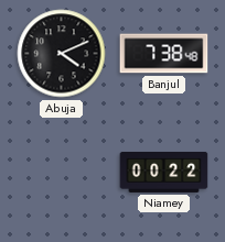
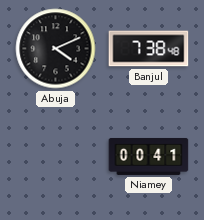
Niamey: 00:22 -> 00:41
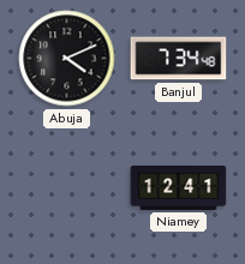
Banjul: 7:38 -> 7:34
Niamey: 00:41 -> 12:41
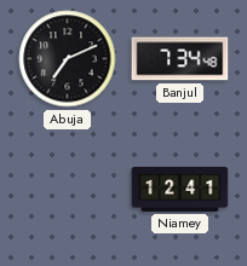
Abuja: 4:11 -> 7:11
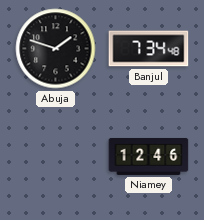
Abuja: 7:11 -> 1:48
Niamey: 12:41 -> 12:46
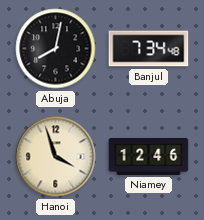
Abuja: 1:48 -> 8:02
Hanoi: none -> 3:57
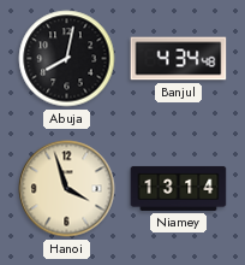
Banjul: 7:34 -> 4:34
Niamey: 12:46 -> 13:14
